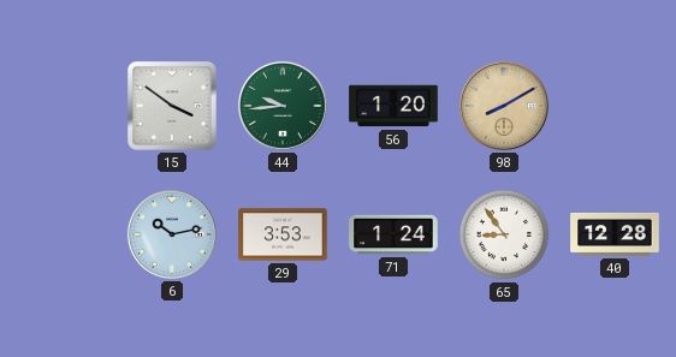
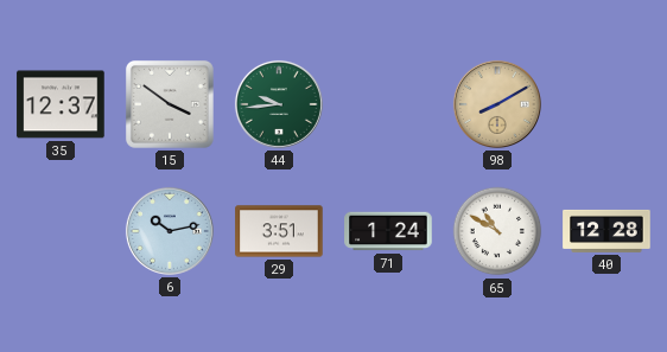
35: none -> 12:37
56: 1:20 -> none
29: 3:53 -> 3:51
65: 8:54 -> 10:50
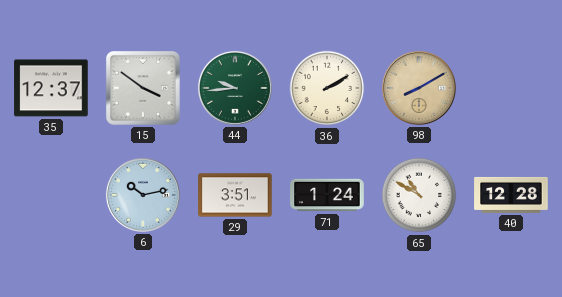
36: none -> 2:10
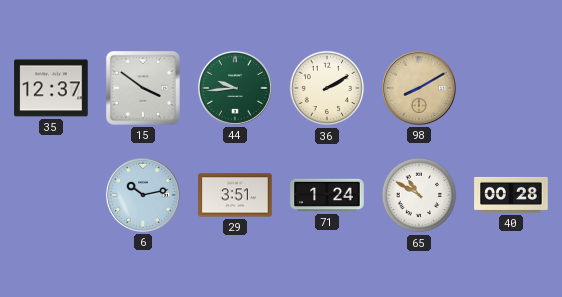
40: 12:28 -> 00:28
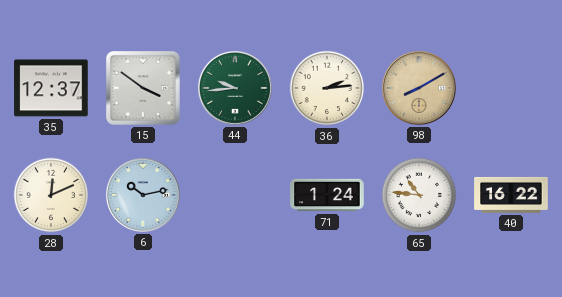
36: 2:10 -> 2:14
28: none -> 12:11
29: 3:51 -> none
65: 10:50 -> 10:46
40: 00:28 -> 16:22
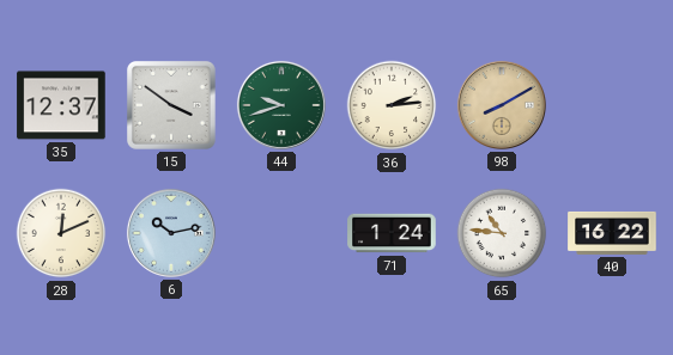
44: 9:44 -> 9:42
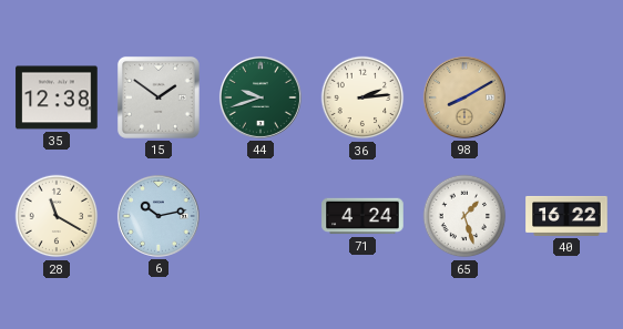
35: 12:37 -> 12:38
15: 3:51 -> 1:51
28: 12:11 -> 11:20
71: 1:24 -> 4:24
65: 10:46 -> 1:27
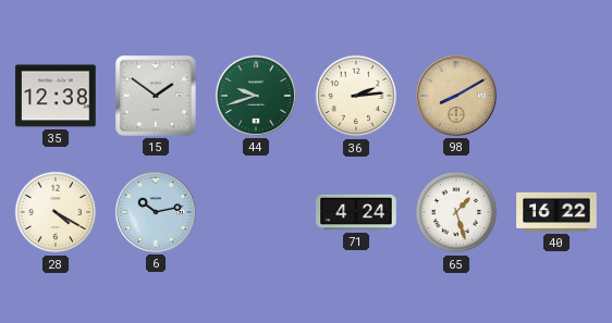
28: 11:20 -> 4:20
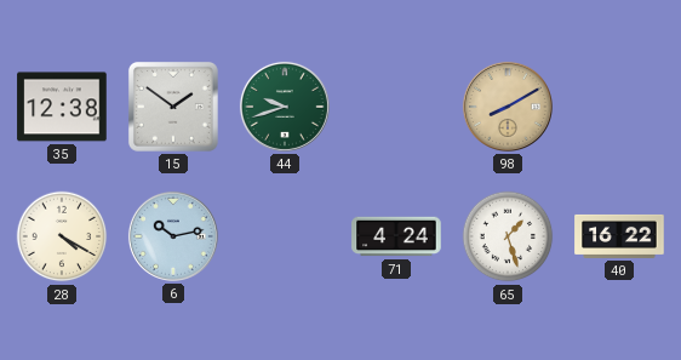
36: 2:14 -> none
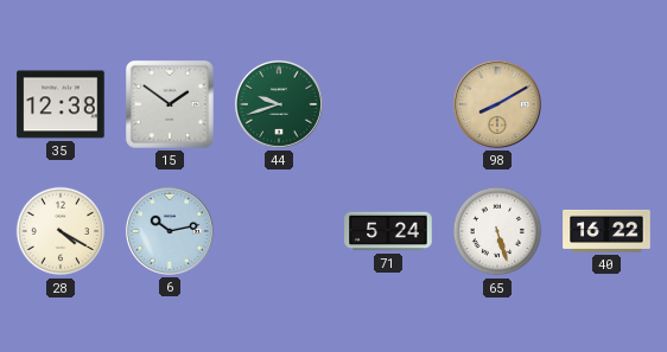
71: 4:24 -> 5:24
65: 1:27 -> 5:27
